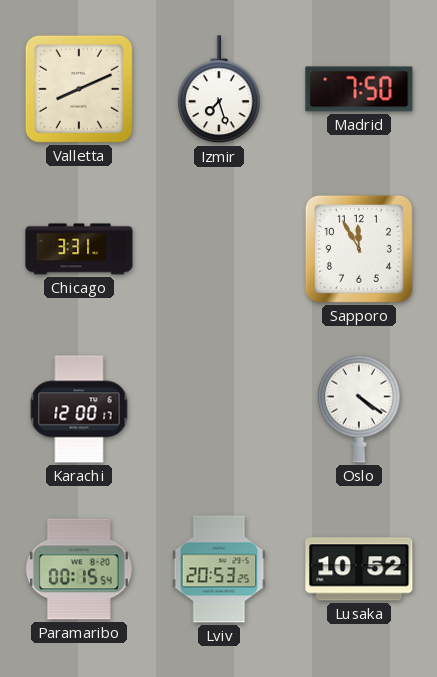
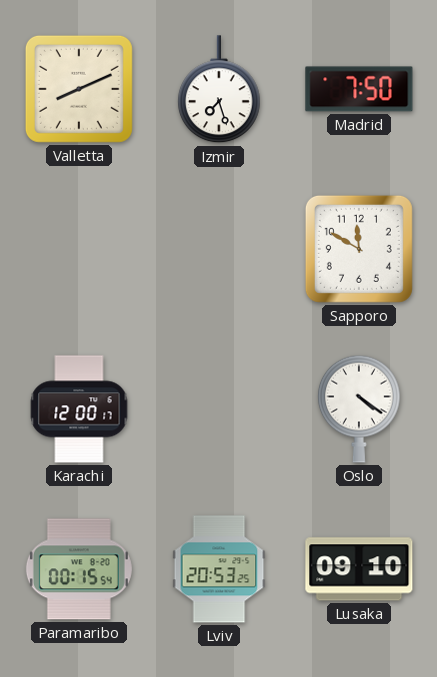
Chicago: 3:31 -> none
Sapporo: 11:55 -> 11:50
Lusaka: 10:52 -> 09:10
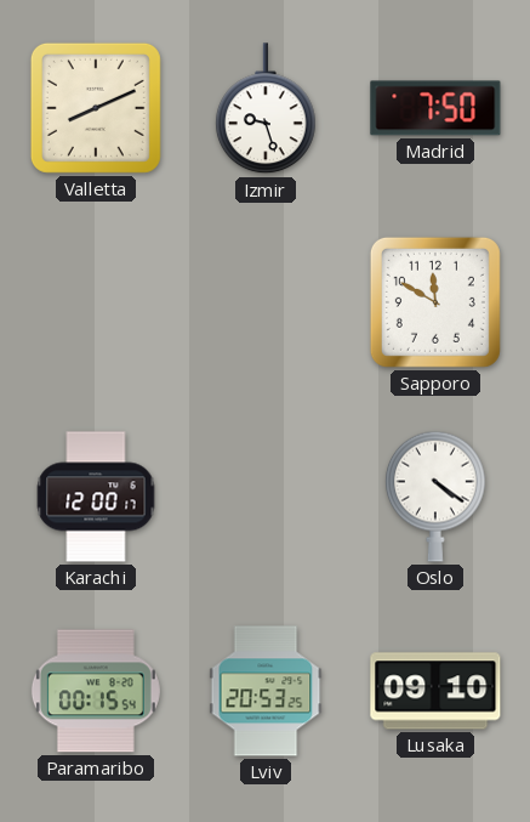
Izmir: 7:27 -> 9:27
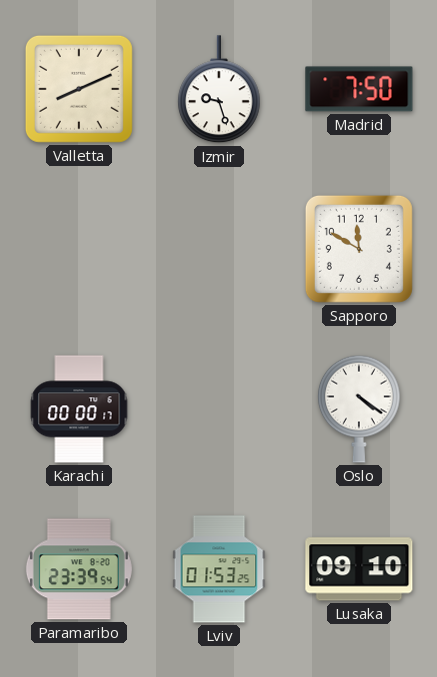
Karachi: 12:00 -> 00:00
Paramaribo: 00:15 -> 23:39
Lviv: 20:53 -> 01:53
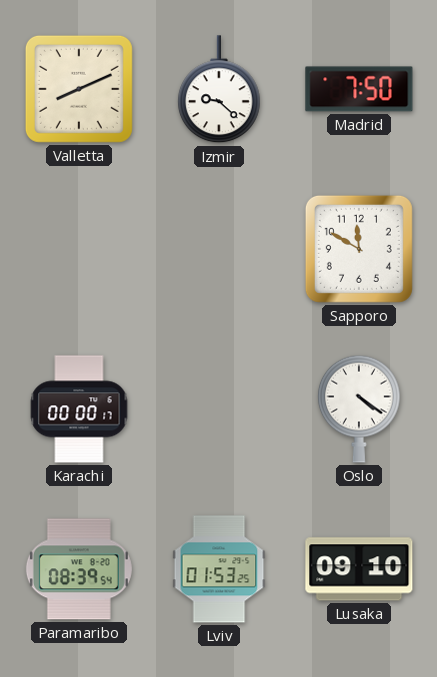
Izmir: 9:27 -> 9:22
Paramaribo: 23:39 -> 08:39
